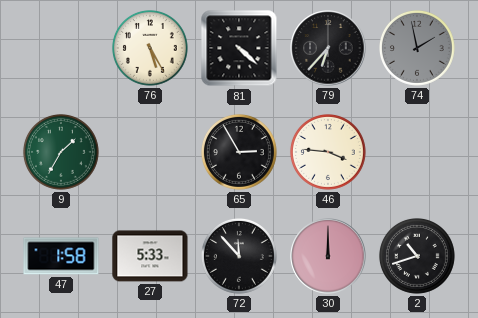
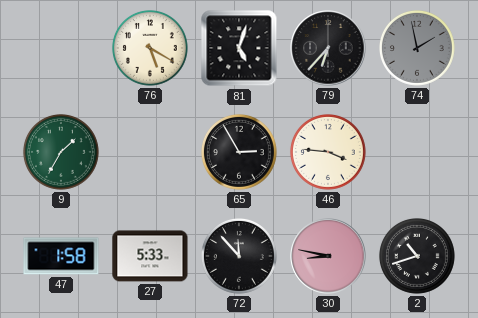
76: 5:25 -> 5:20
81: 4:22 -> 5:03
30: 12:00 -> 8:47
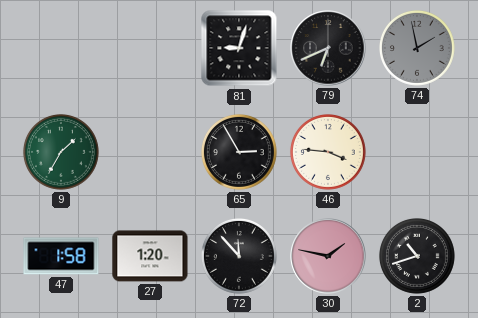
76: 5:20 -> none
81: 5:03 -> 9:03
79: 6:37 -> 6:41
27: 5:33 -> 1:20
30: 8:47 -> 1:47
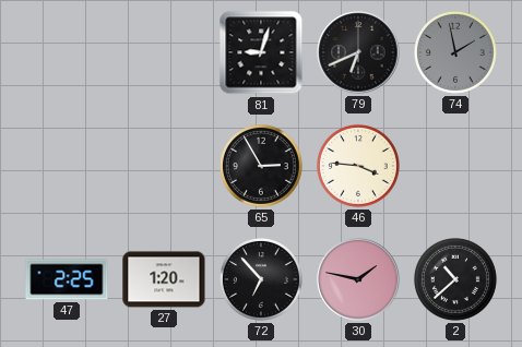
9: 1:35 -> none
47: 1:58 -> 2:25
72: 11:53 -> 6:53
2: 10:42 -> 10:38
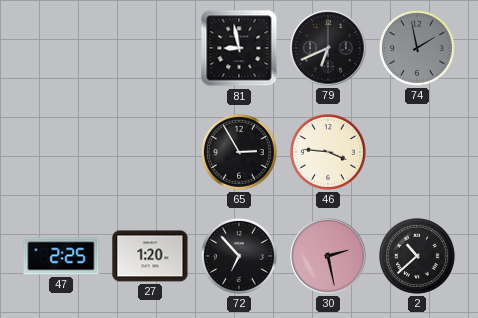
81: 9:03 -> 8:58
30: 1:47 -> 2:28
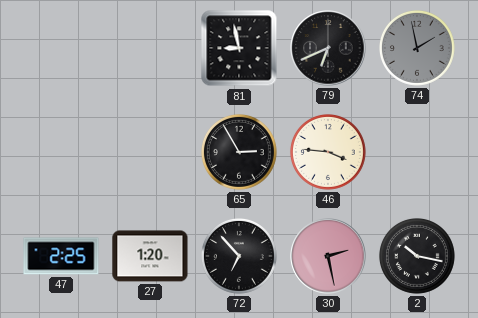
2: 10:38 -> 10:17
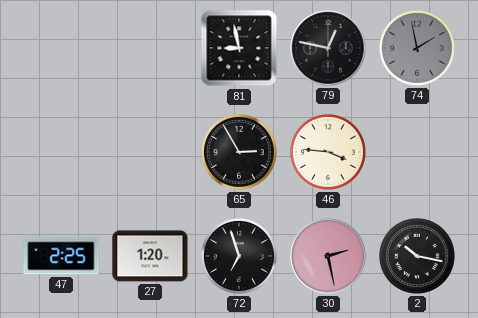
79: 6:41 -> 12:47
72: 6:53 -> 6:57
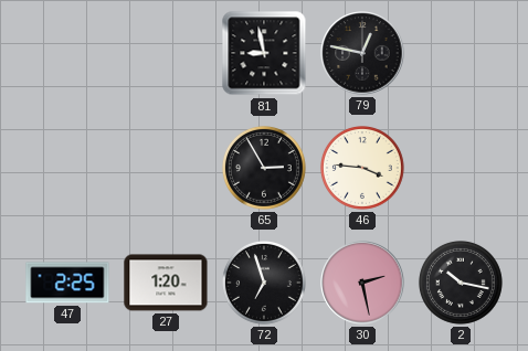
74: 1:58 -> none
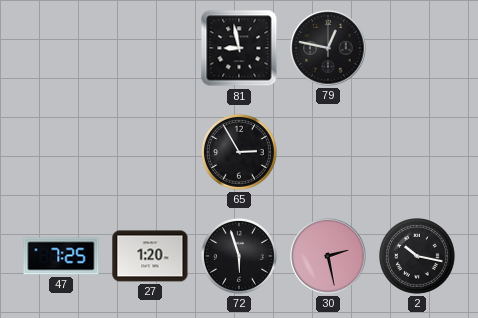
46: 3:46 -> none
47: 2:25 -> 7:25
72: 6:57 -> 5:57
